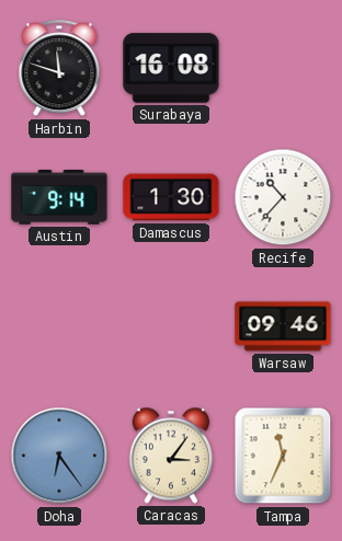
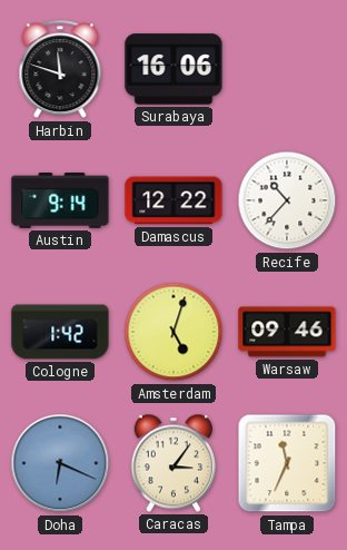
Surabaya: 16:08 -> 16:06
Damascus: 1:30 -> 12:22
Cologne: none -> 1:42
Amsterdam: none -> 5:03
Doha: 6:24 -> 6:19
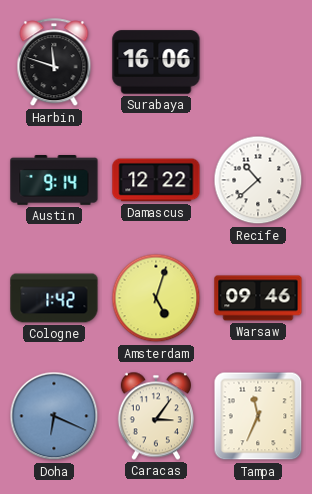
Recife: 10:37 -> 10:38
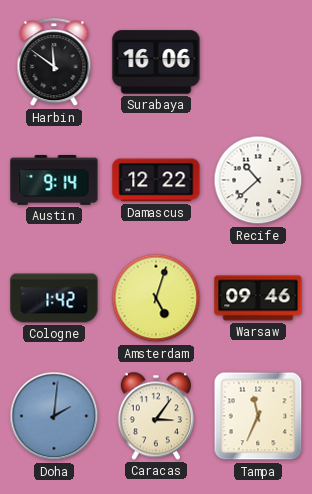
Harbin: 11:48 -> 11:51
Doha: 6:19 -> 2:01
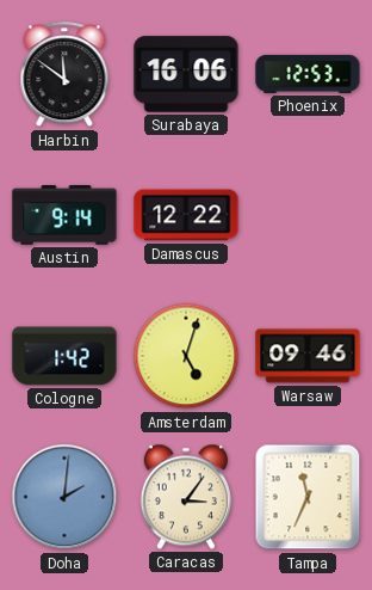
Phoenix: none -> 12:53
Recife: 10:38 -> none
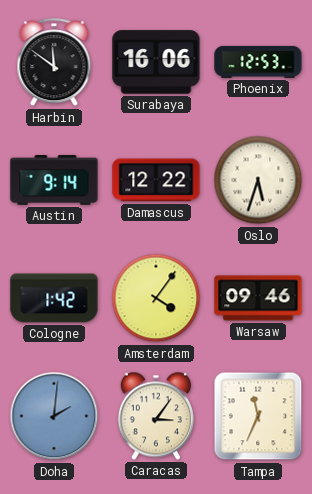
Oslo: none -> 5:33
Amsterdam: 5:03 -> 4:06
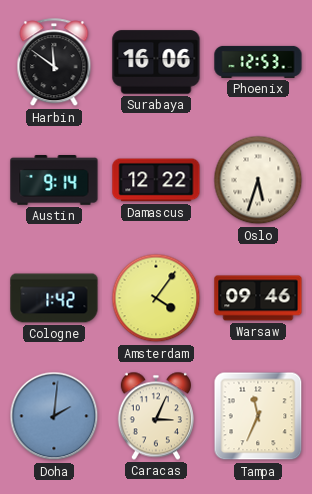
Caracas: 3:06 -> 3:04
